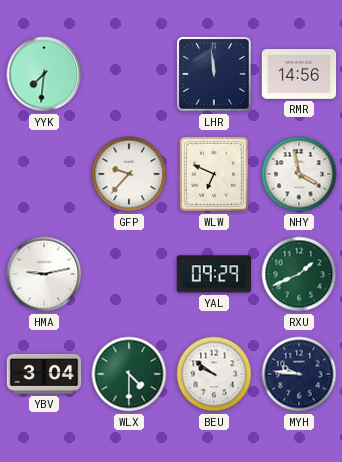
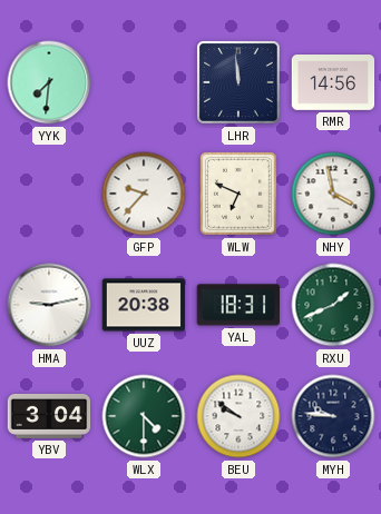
UUZ: none -> 20:38
YAL: 09:29 -> 18:31
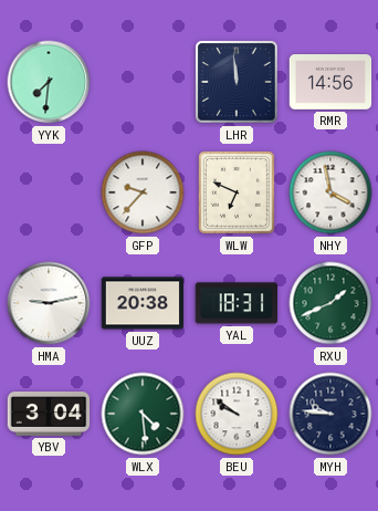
WLX: 4:30 -> 4:29
